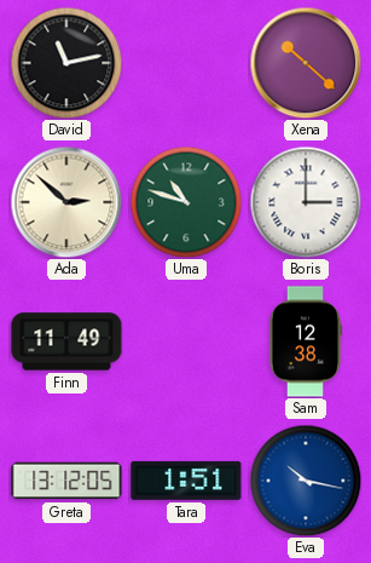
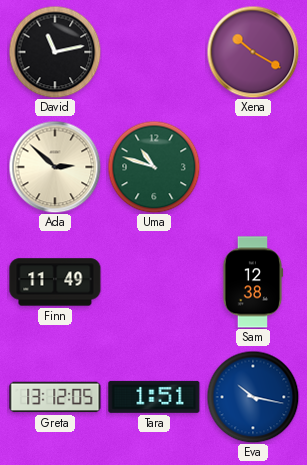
Xena: 10:22 -> 10:20
Boris: 3:00 -> none
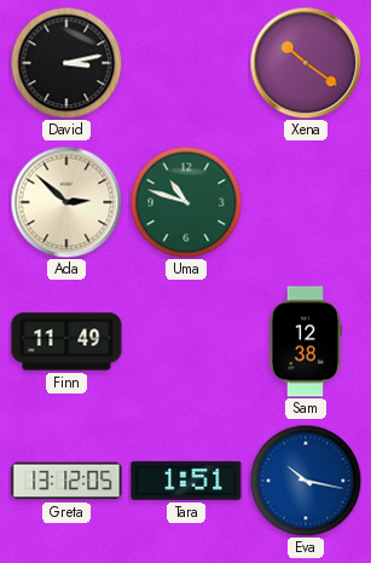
David: 11:13 -> 3:13
Xena: 10:20 -> 10:21
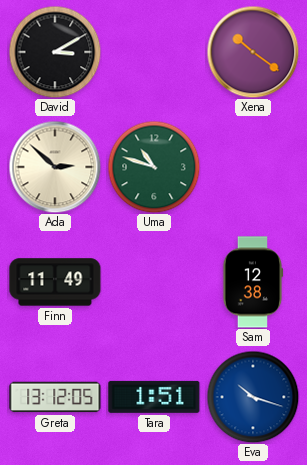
David: 3:13 -> 3:10
Eva: 10:17 -> 10:18
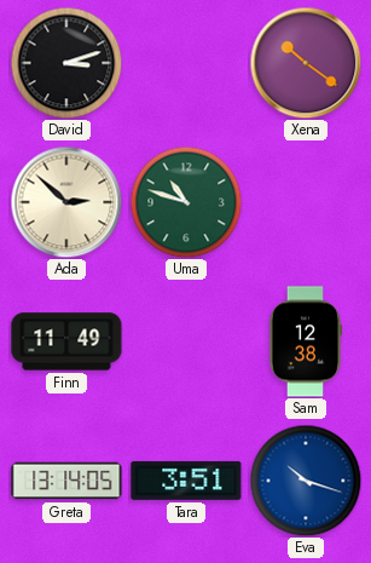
David: 3:10 -> 3:12
Greta: 13:12 -> 13:14
Tara: 1:51 -> 3:51
